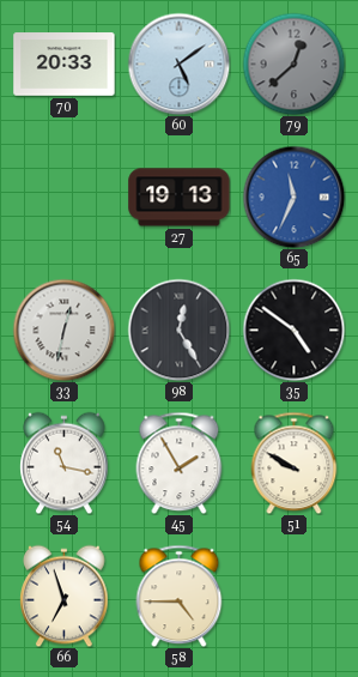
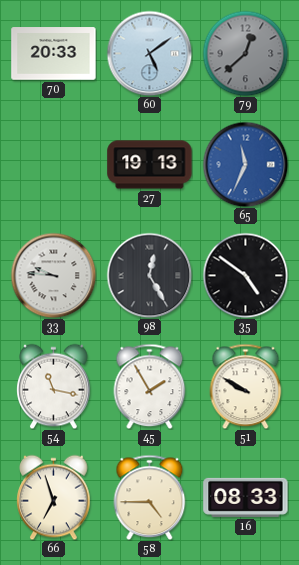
33: 12:32 -> 9:46
16: none -> 08:33
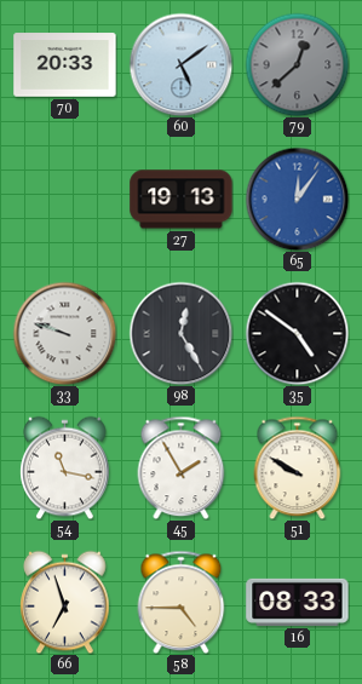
65: 11:34 -> 12:06
33: 9:46 -> 9:48
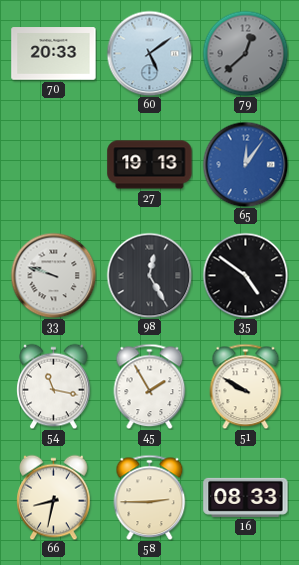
66: 6:57 -> 8:32
58: 4:45 -> 2:45
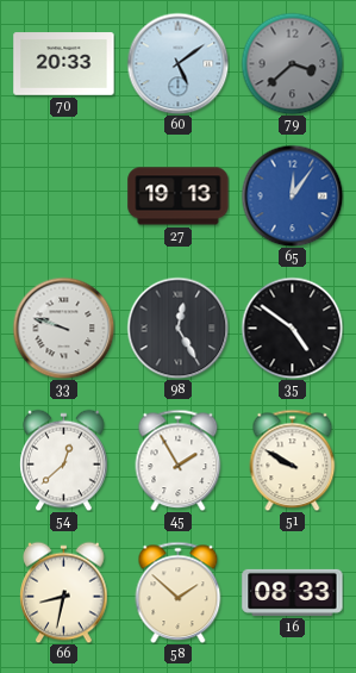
79: 12:38 -> 3:38
54: 11:17 -> 12:38
58: 2:45 -> 1:52
